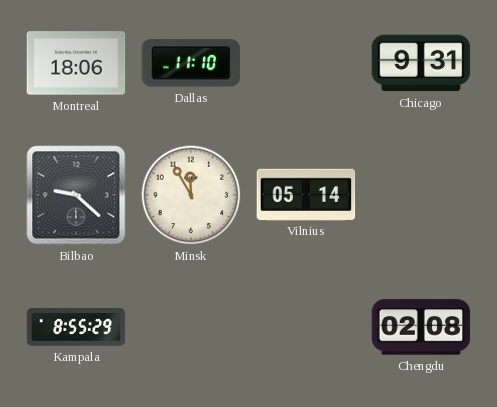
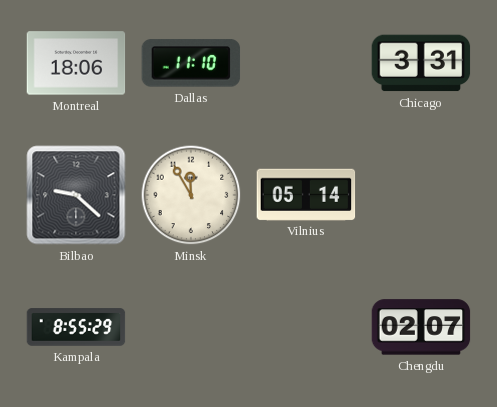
Chicago: 9:31 -> 3:31
Chengdu: 02:08 -> 02:07
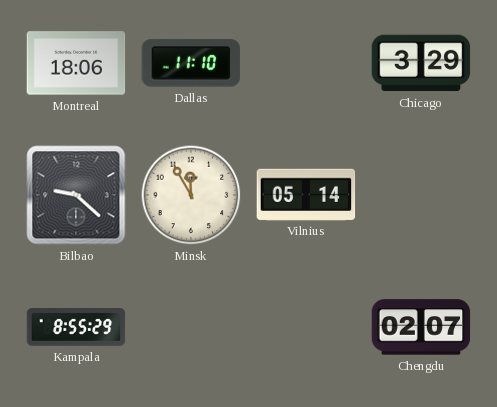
Chicago: 3:31 -> 3:29
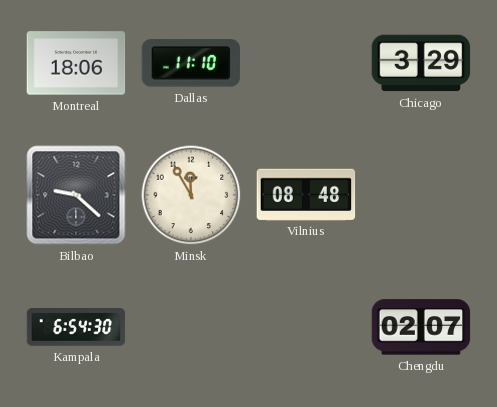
Vilnius: 05:14 -> 08:48
Kampala: 8:55 -> 6:54
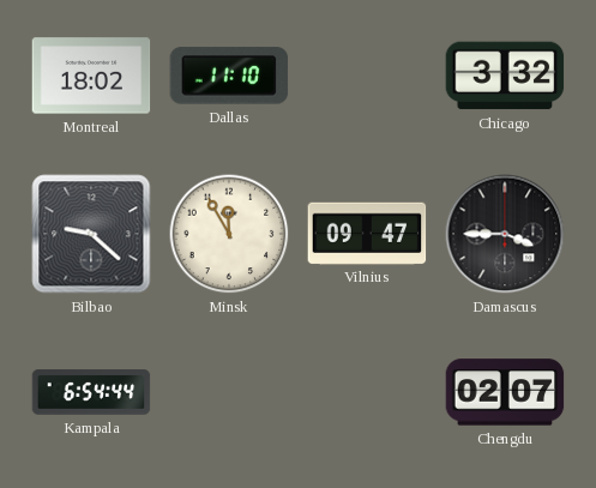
Montreal: 18:06 -> 18:02
Chicago: 3:29 -> 3:32
Vilnius: 08:48 -> 09:47
Damascus: none -> 3:45
Kampala: 6:54:30 -> 6:54:44
